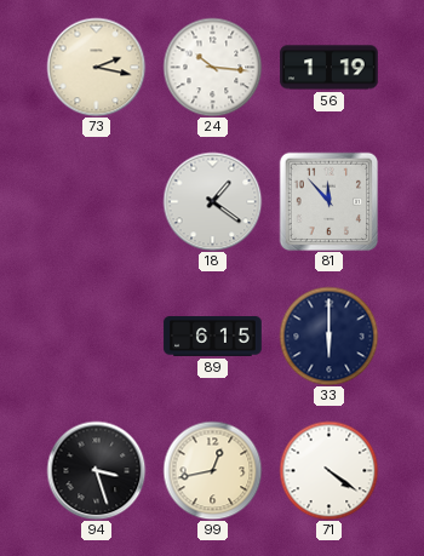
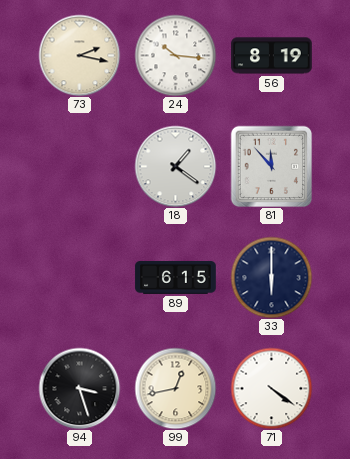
56: 1:19 -> 8:19
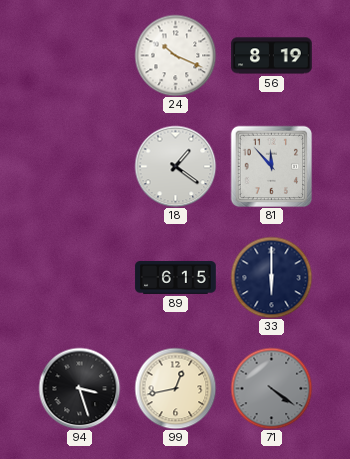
73: 2:17 -> none
24: 10:16 -> 10:19
71 dial: white -> grey
